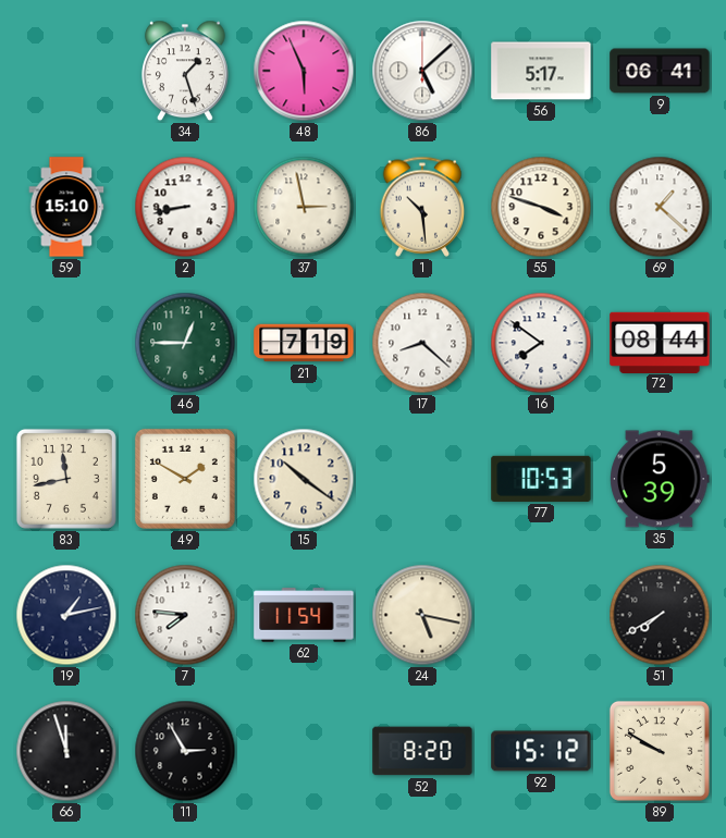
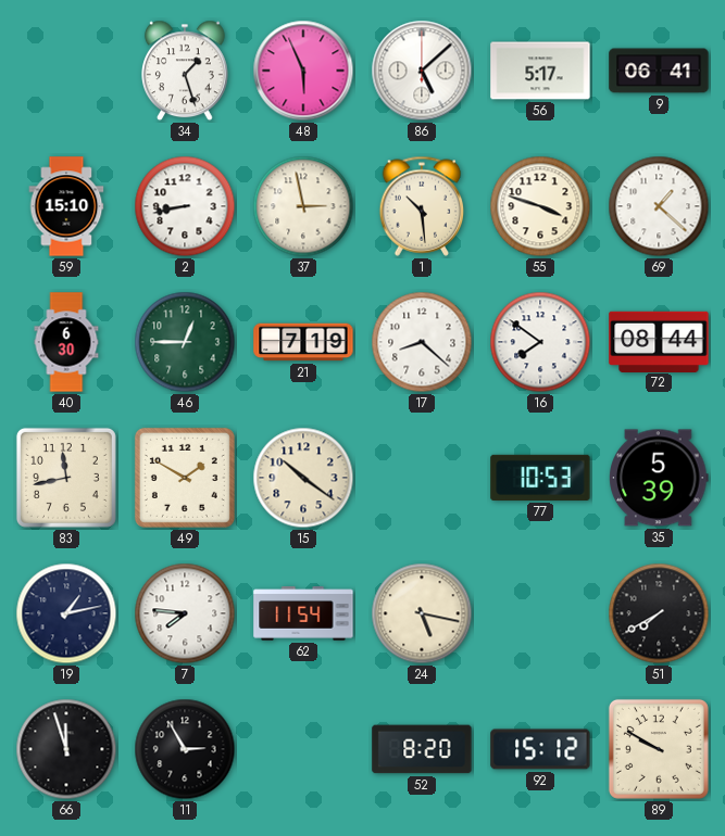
40: none -> 6:30
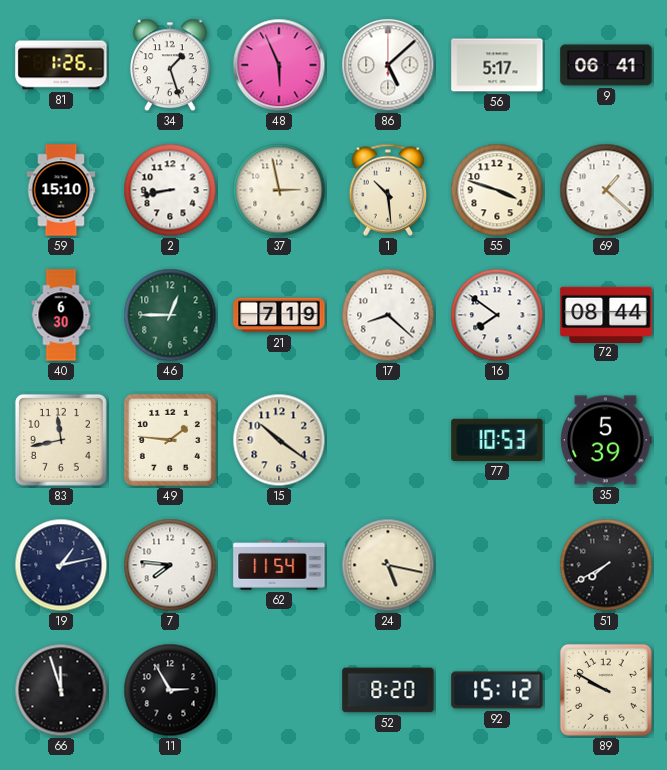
81: none -> 1:26
49: 1:50 -> 1:46
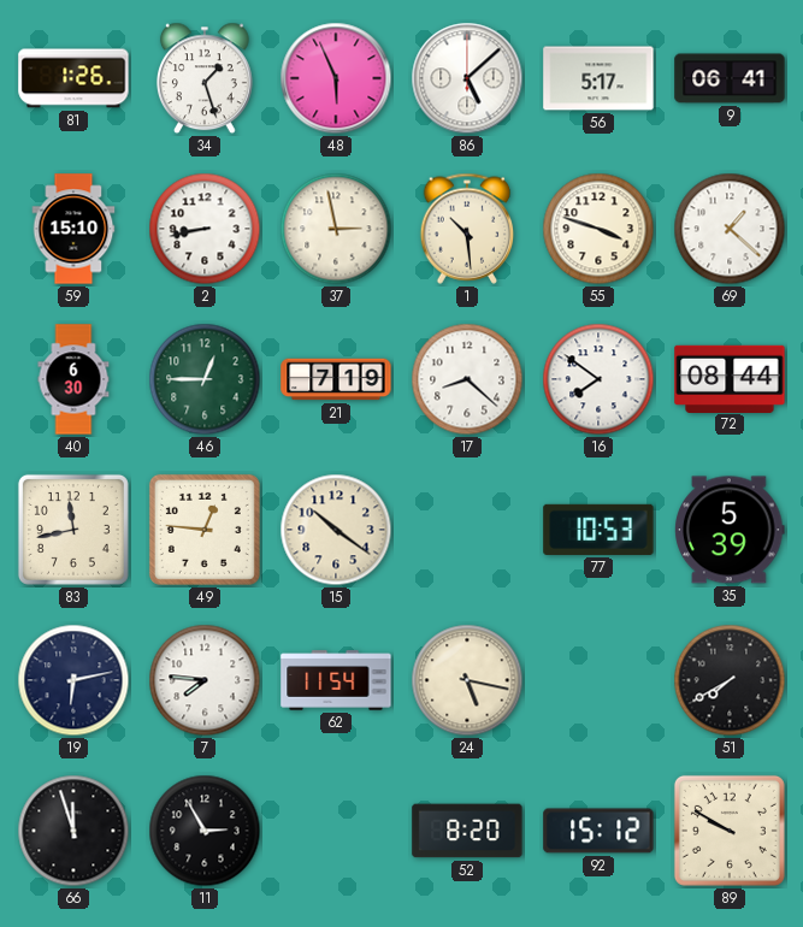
49: 1:46 -> 12:46
19: 1:13 -> 6:13
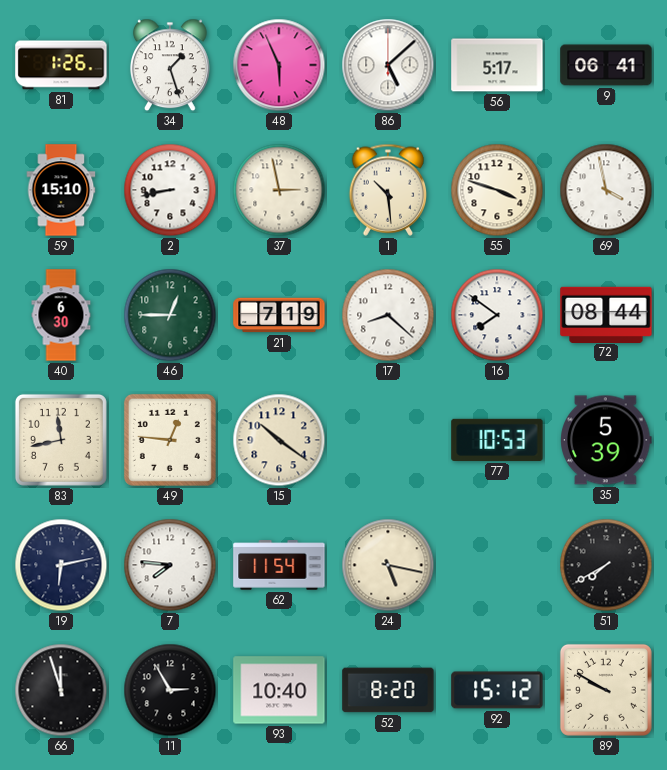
69: 1:22 -> 3:58
93: none -> 10:40
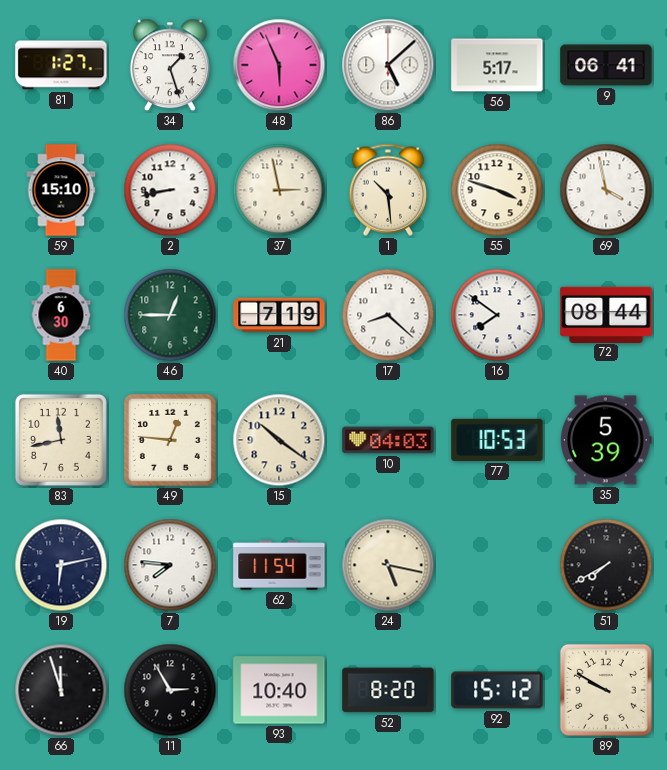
81: 1:26 -> 1:27
10: none -> 04:03
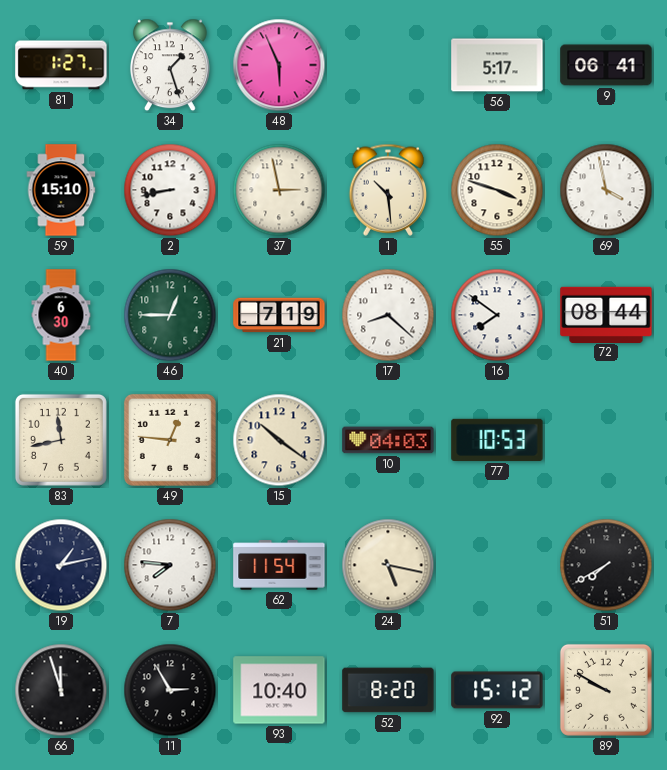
86: 5:08 -> none
35: 5:39 -> none
19: 6:13 -> 1:13
